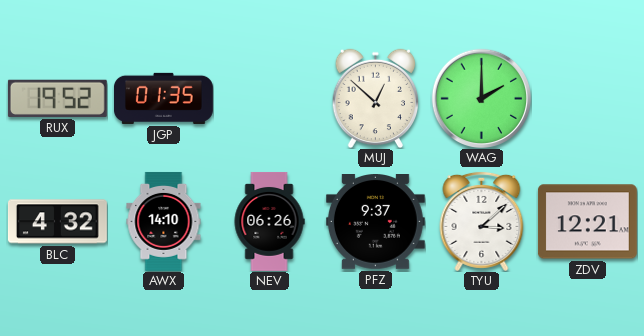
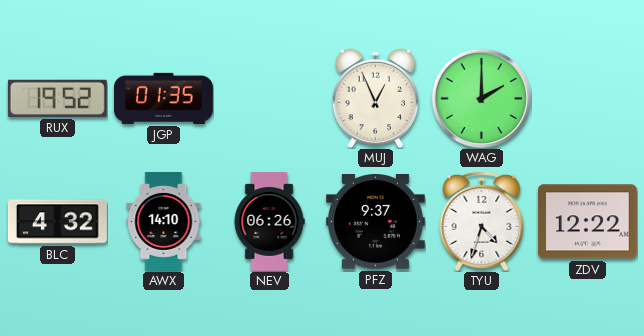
MUJ: 12:52 -> 12:56
TYU: 3:08 -> 4:33
ZDV: 12:21 -> 12:22
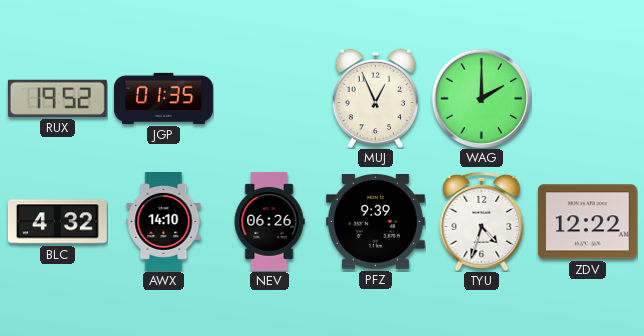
PFZ: 9:37 -> 9:39
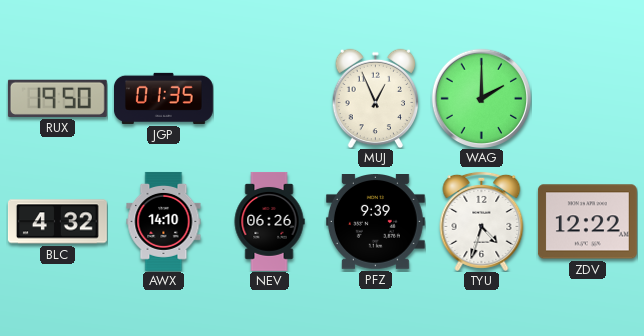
RUX: 19:52 -> 19:50
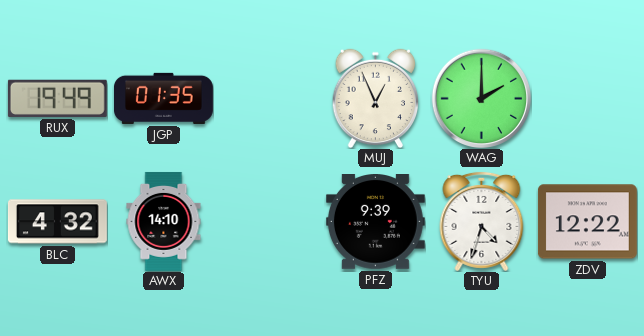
RUX: 19:50 -> 19:49
NEV: 06:26 -> none
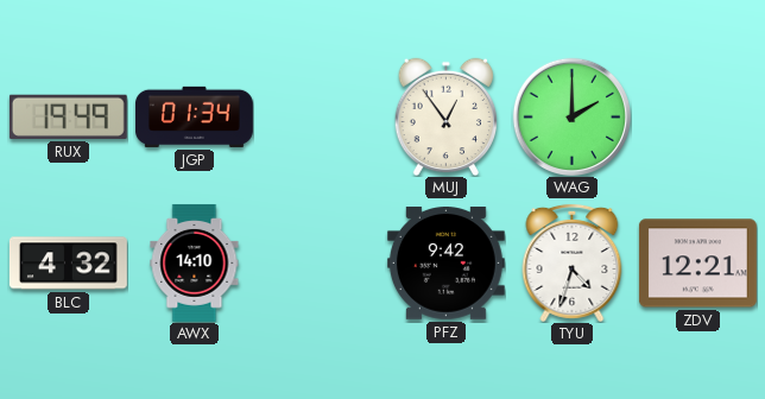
JGP: 01:35 -> 01:34
MUJ: 12:56 -> 12:54
PFZ: 9:39 -> 9:42
ZDV: 12:22 -> 12:21
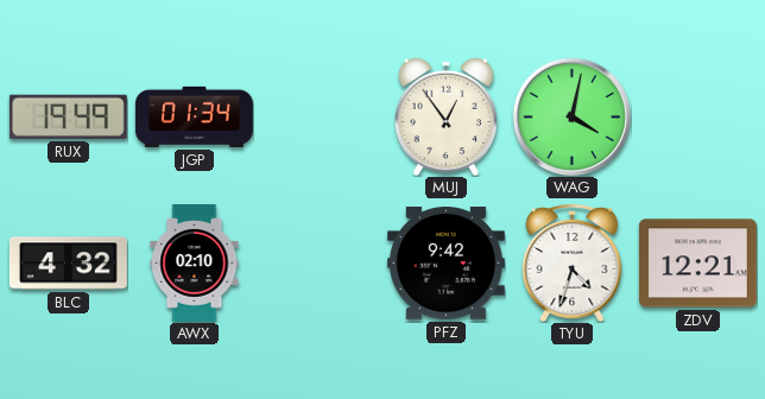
WAG: 2:00 -> 4:02
AWX: 14:10 -> 02:10
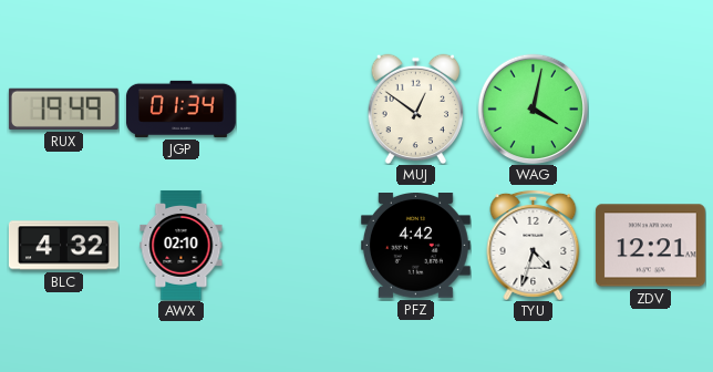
MUJ: 12:54 -> 12:51
PFZ: 9:42 -> 4:42
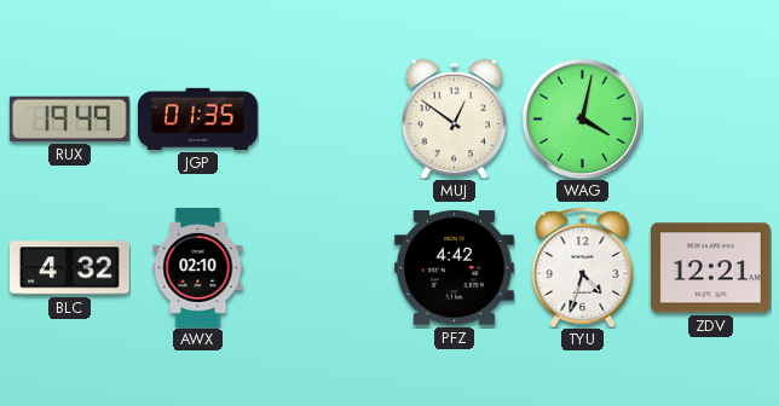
JGP: 01:34 -> 01:35
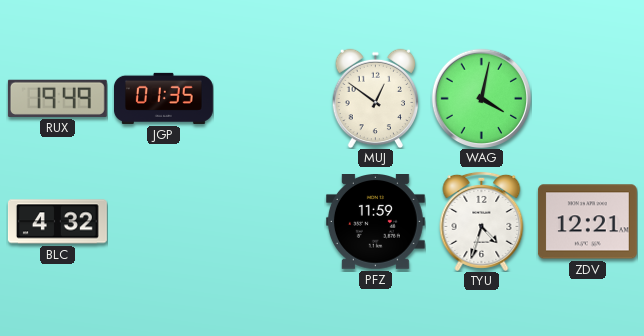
AWX: 02:10 -> none
PFZ: 4:42 -> 11:59
